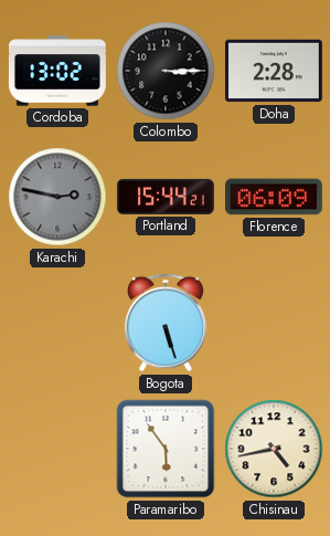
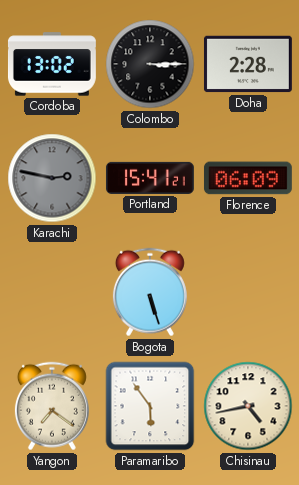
Portland: 15:44 -> 15:41
Yangon: none -> 7:21
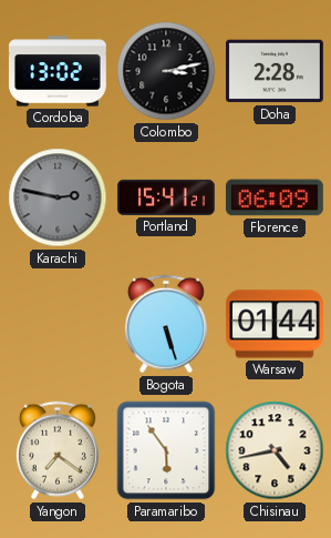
Colombo: 3:15 -> 3:13
Warsaw: none -> 01:44
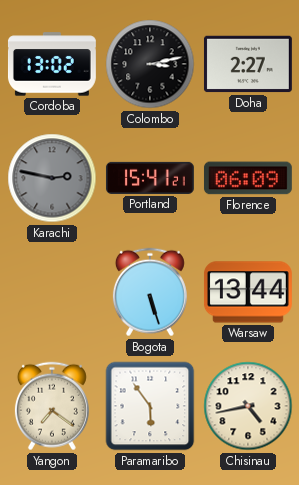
Doha: 2:28 -> 2:27
Warsaw: 01:44 -> 13:44
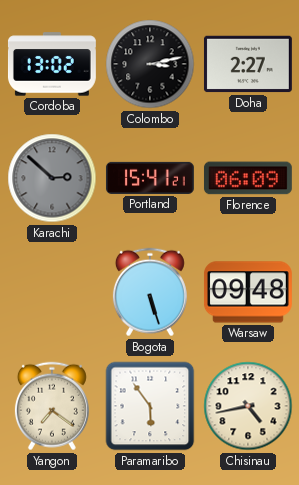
Karachi: 2:47 -> 2:52
Warsaw: 13:44 -> 09:48
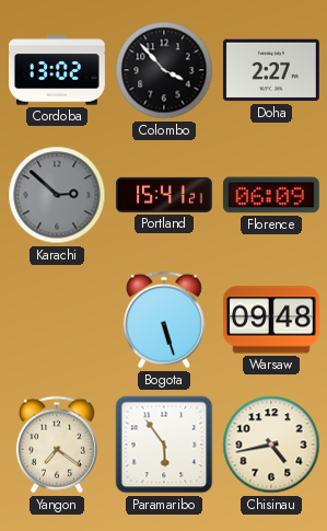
Colombo: 3:13 -> 3:53
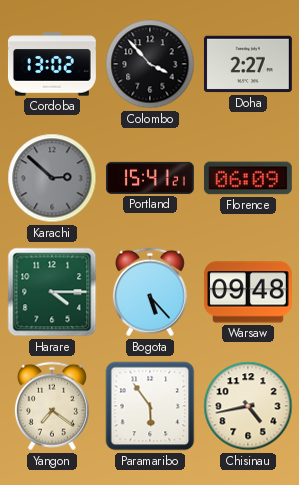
Harare: none -> 4:15
Bogota: 5:27 -> 5:23
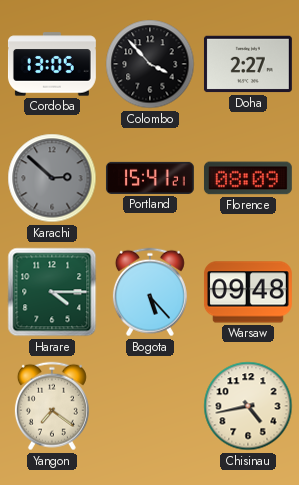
Cordoba: 13:02 -> 13:05
Florence: 06:09 -> 08:09
Paramaribo: 5:54 -> none
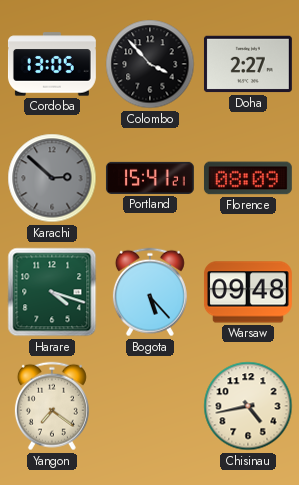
Harare: 4:15 -> 4:18
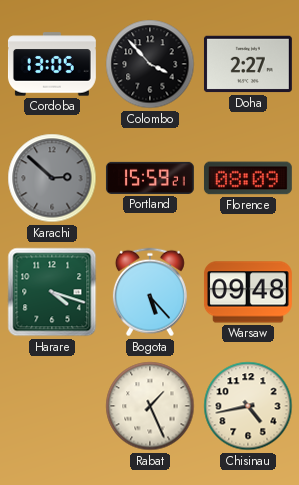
Portland: 15:41 -> 15:59
Yangon: 7:21 -> none
Rabat: none -> 1:26
